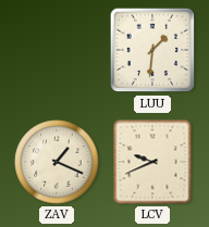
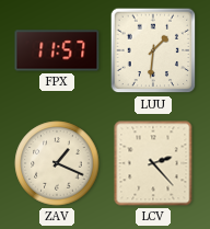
FPX: none -> 11:57
LCV: 9:41 -> 2:23
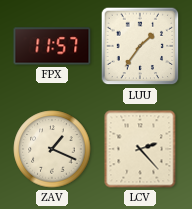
LUU: 1:31 -> 1:36
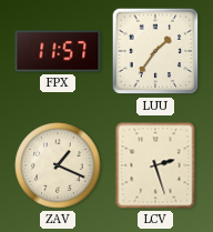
LCV: 2:23 -> 2:27
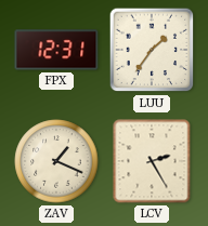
FPX: 11:57 -> 12:31
LCV: 2:27 -> 2:25
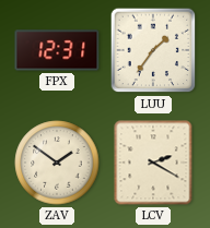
ZAV: 1:19 -> 1:51
LCV: 2:25 -> 2:20
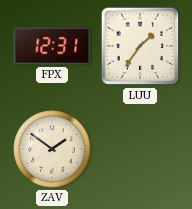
LCV: 2:20 -> none
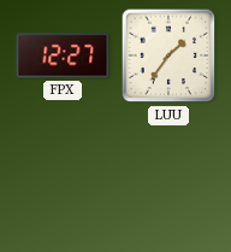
FPX: 12:31 -> 12:27
ZAV: 1:51 -> none
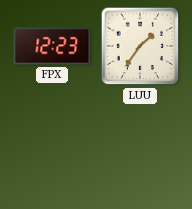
FPX: 12:27 -> 12:23
